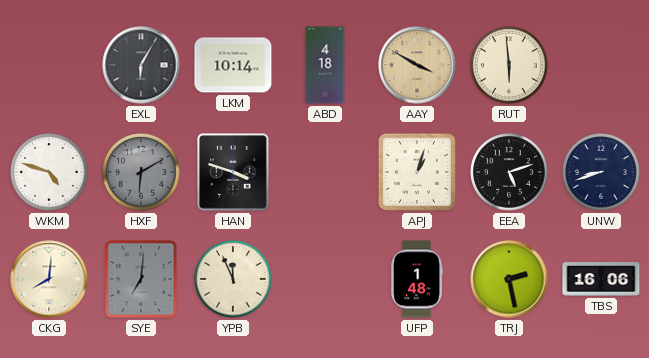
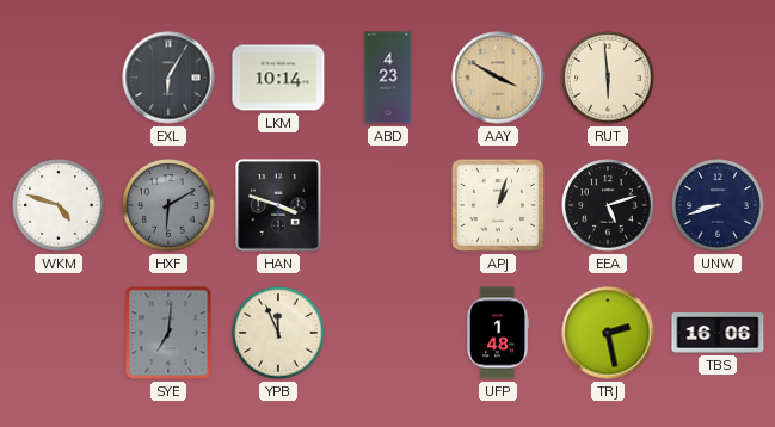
ABD: 4:18 -> 4:23
CKG: 8:01 -> none
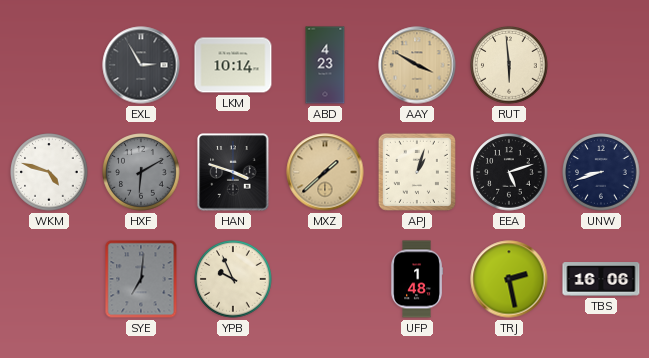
EXL: 6:05 -> 2:55
MXZ: none -> 1:38
YPB: 11:56 -> 9:56
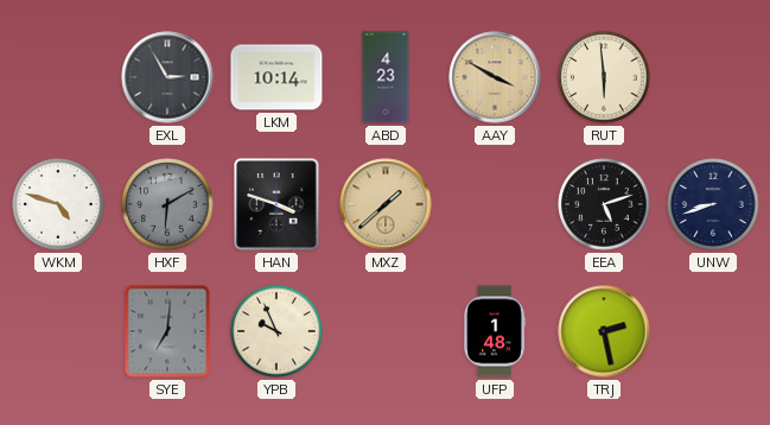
APJ: 1:03 -> none
TBS: 16:06 -> none
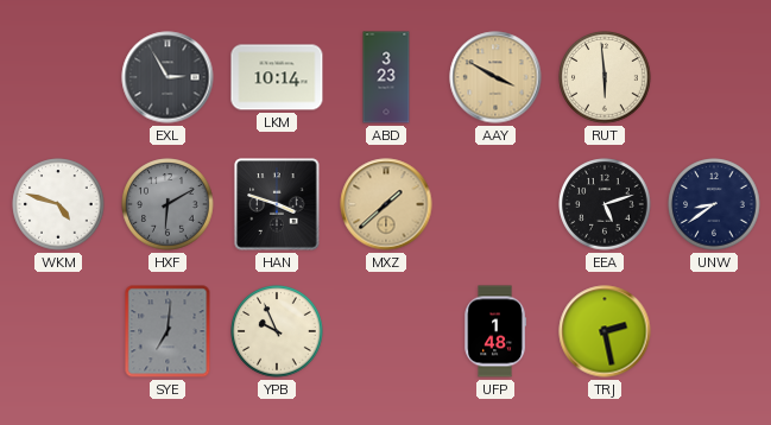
ABD: 4:23 -> 3:23
UNW: 8:42 -> 8:39
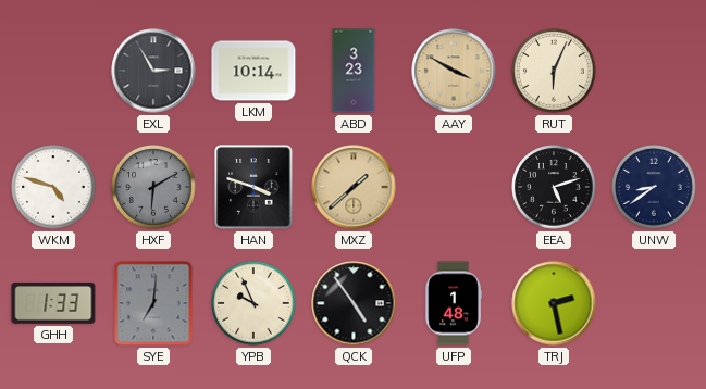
RUT: 5:59 -> 6:04
GHH: none -> 1:33
QCK: none -> 4:54
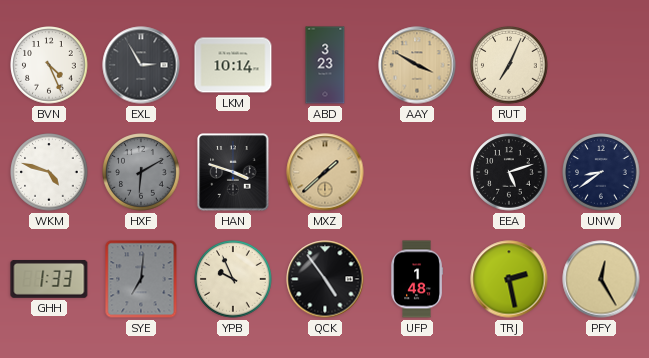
BVN: none -> 4:26
RUT: 6:04 -> 7:04
PFY: none -> 12:25
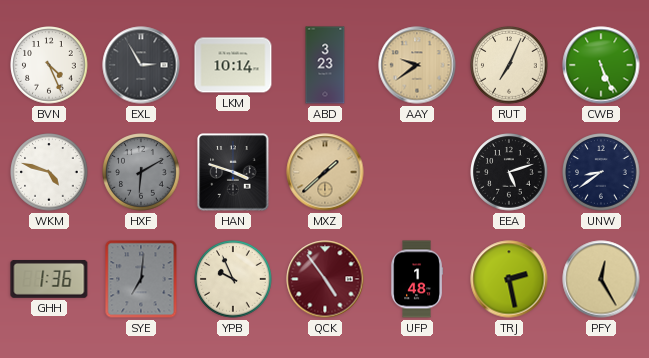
AAY: 3:50 -> 9:39
CWB: none -> 5:26
GHH: 1:33 -> 1:36
QCK dial: black -> burgundy
